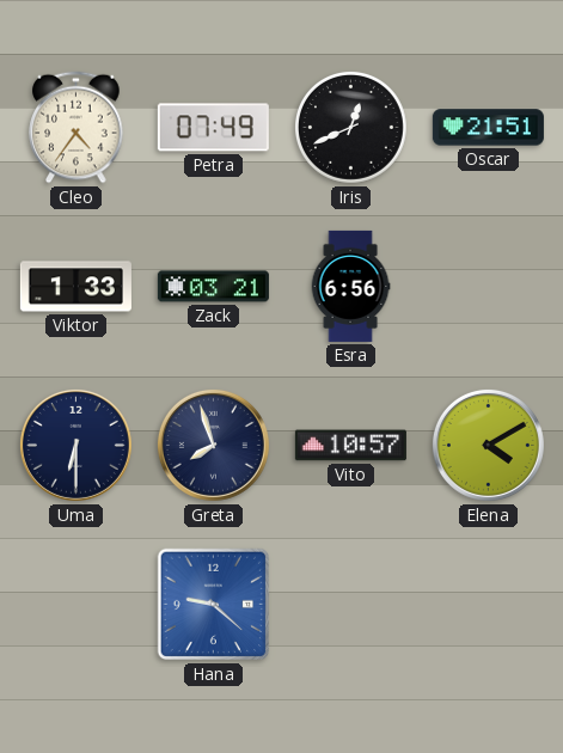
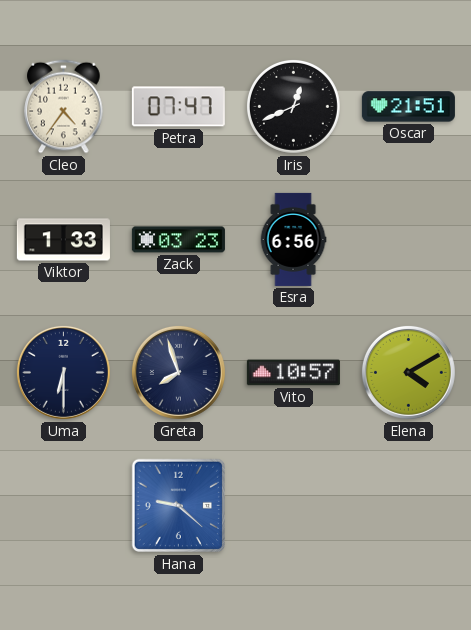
Petra: 07:49 -> 07:47
Zack: 03:21 -> 03:23
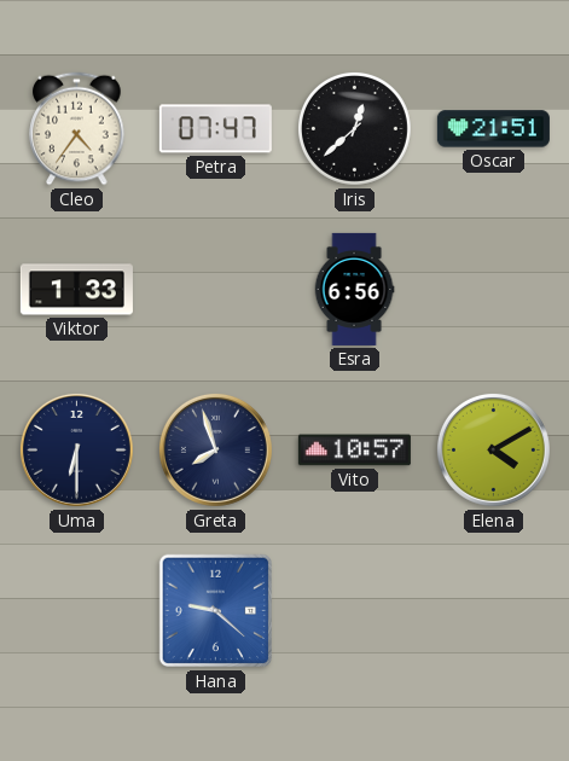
Iris: 12:41 -> 12:38
Zack: 03:23 -> none
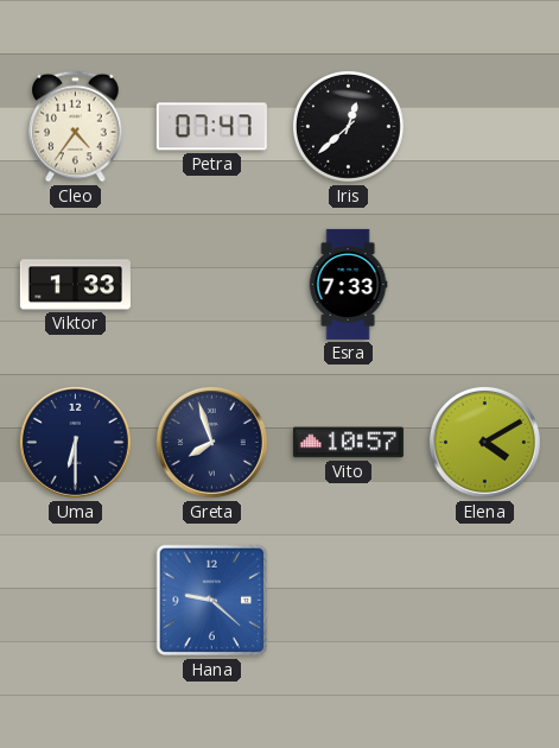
Oscar: 21:51 -> none
Esra: 6:56 -> 7:33
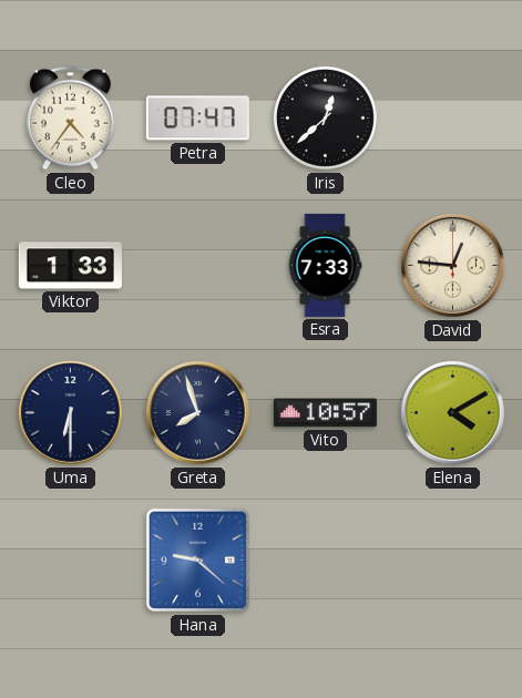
David: none -> 12:46
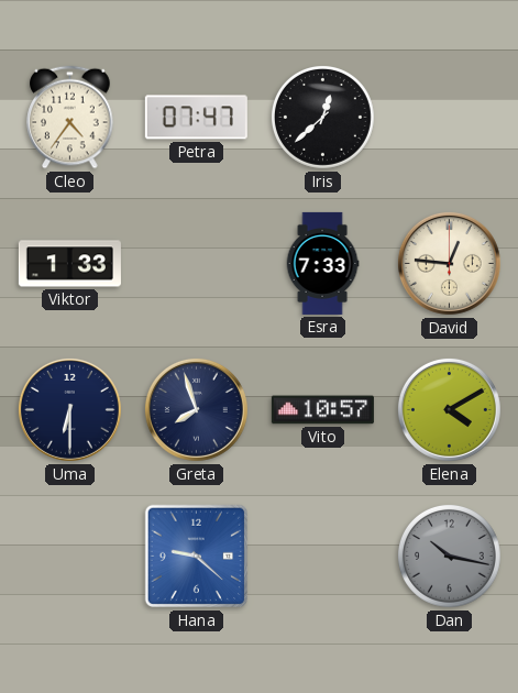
Dan: none -> 10:17
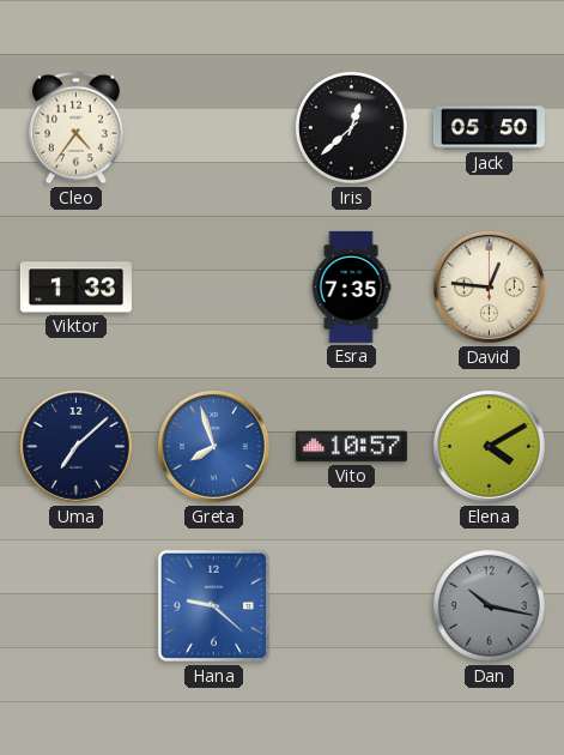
Petra: 07:47 -> none
Jack: none -> 05:50
Esra: 7:33 -> 7:35
Uma: 6:30 -> 7:08
Greta dial: navy -> blue
